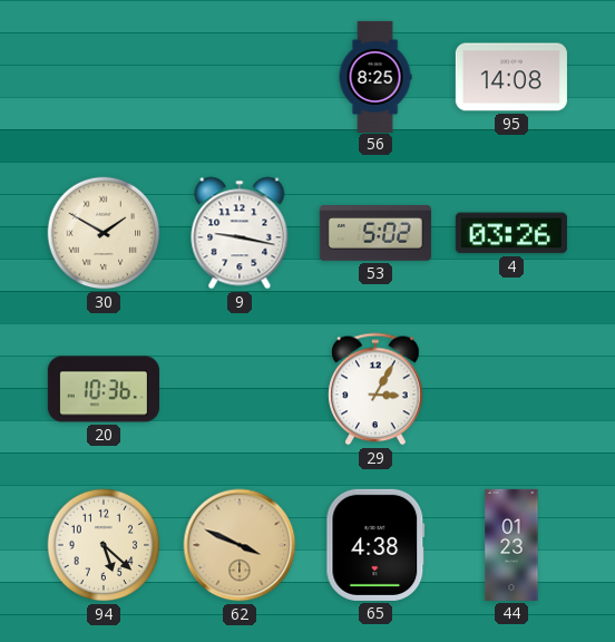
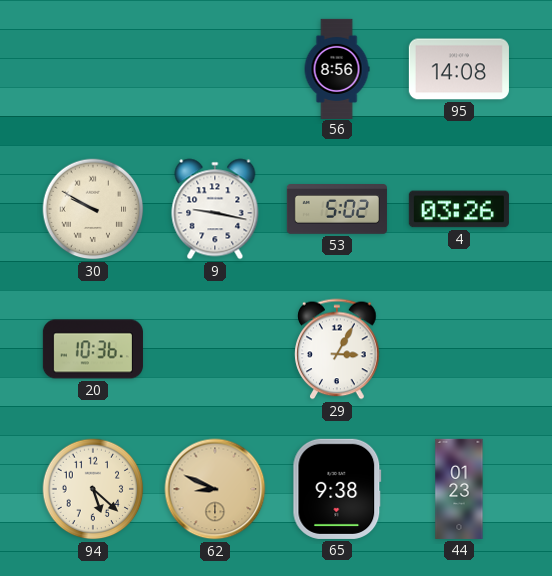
56: 8:25 -> 8:56
30: 1:50 -> 9:50
62: 3:49 -> 8:49
65: 4:38 -> 9:38
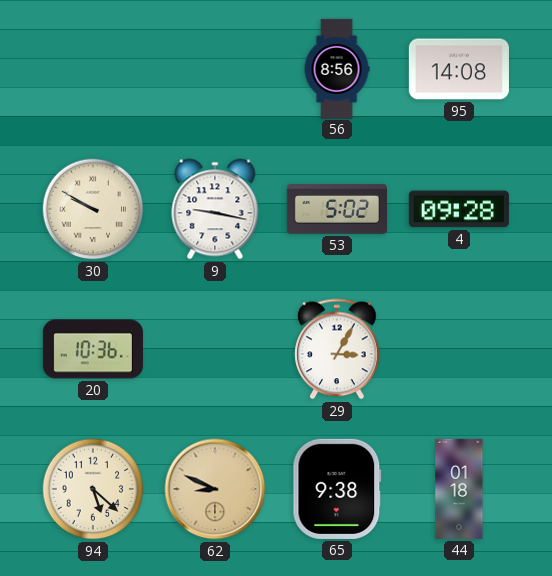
4: 03:26 -> 09:28
44: 01:23 -> 01:18
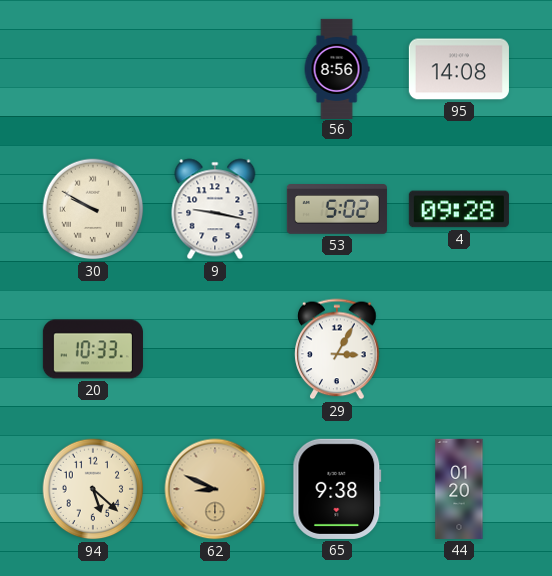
20: 10:36 -> 10:33
44: 01:18 -> 01:20
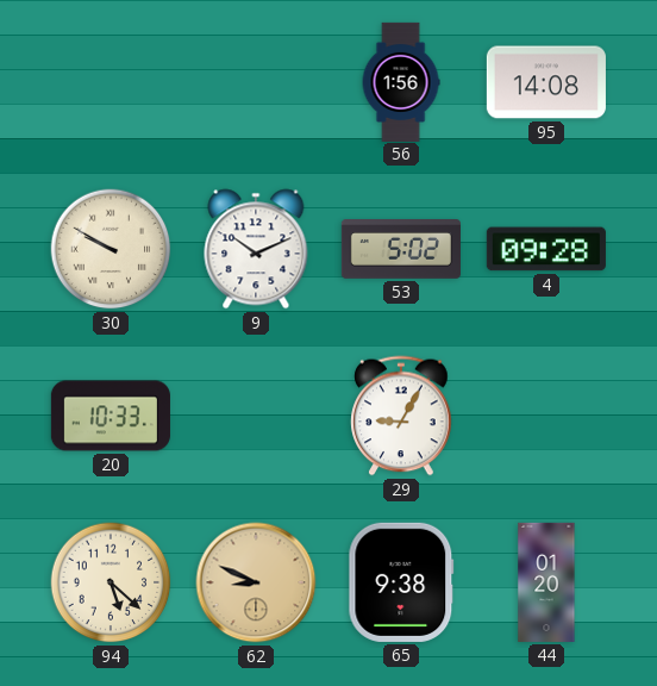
56: 8:56 -> 1:56
9: 9:17 -> 10:11
29: 3:05 -> 9:05
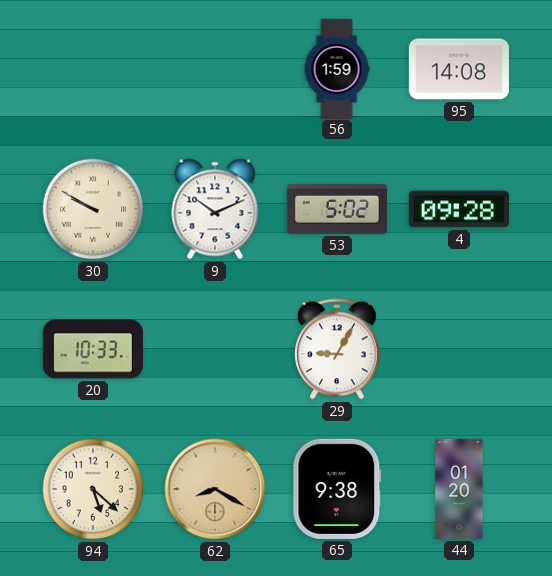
56: 1:56 -> 1:59
62: 8:49 -> 8:20
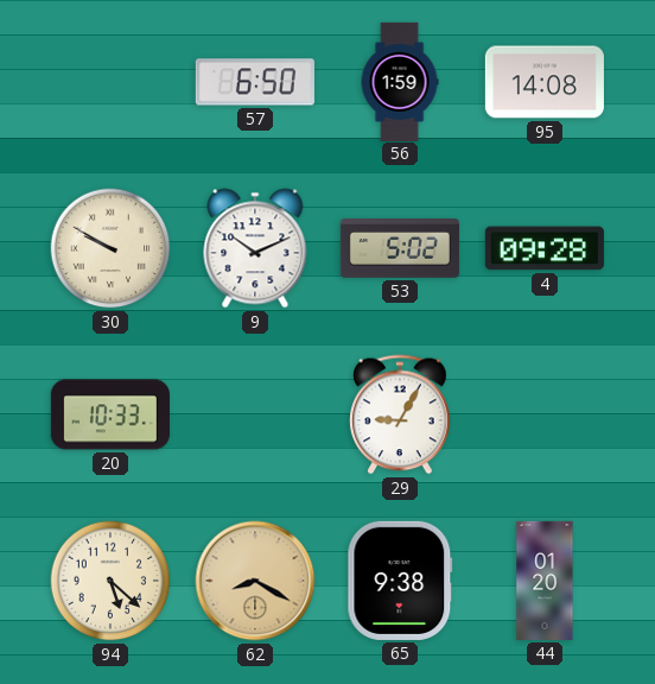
57: none -> 6:50
